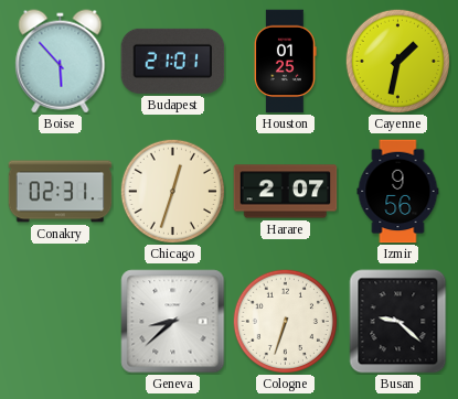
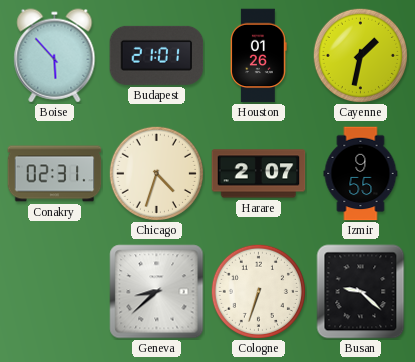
Houston: 01:25 -> 01:26
Chicago: 12:33 -> 4:33
Izmir: 9:56 -> 9:55
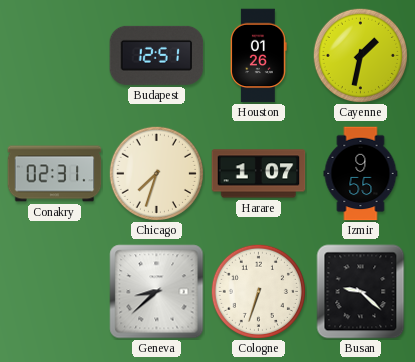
Boise: 5:53 -> none
Budapest: 21:01 -> 12:51
Chicago: 4:33 -> 7:33
Harare: 2:07 -> 1:07
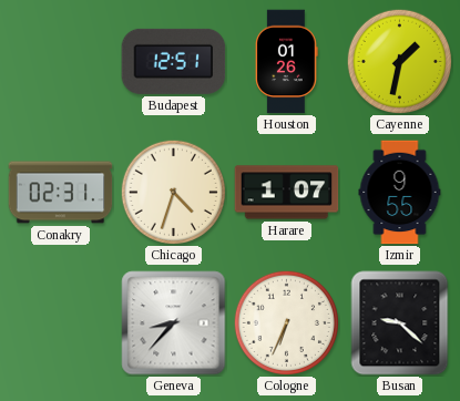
Chicago: 7:33 -> 4:33
Geneva: 8:38 -> 8:37
Cologne: 6:33 -> 6:34
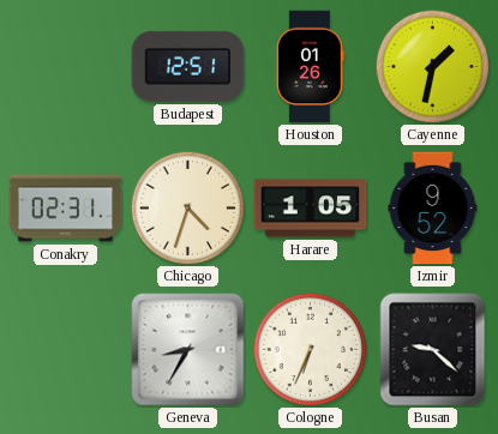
Harare: 1:07 -> 1:05
Izmir: 9:55 -> 9:52
Geneva: 8:37 -> 8:35
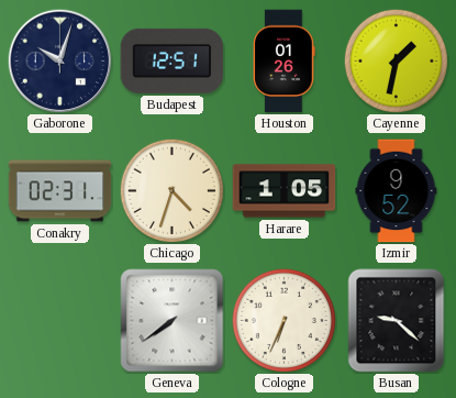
Gaborone: none -> 10:03
Geneva: 8:35 -> 7:39
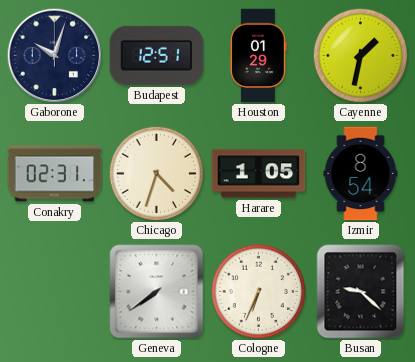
Houston: 01:26 -> 01:29
Izmir: 9:52 -> 8:54
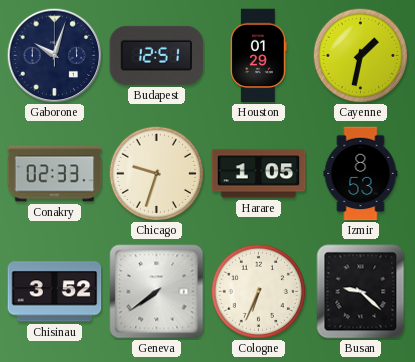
Conakry: 02:31 -> 02:33
Chicago: 4:33 -> 9:33
Izmir: 8:54 -> 8:53
Chisinau: none -> 3:52
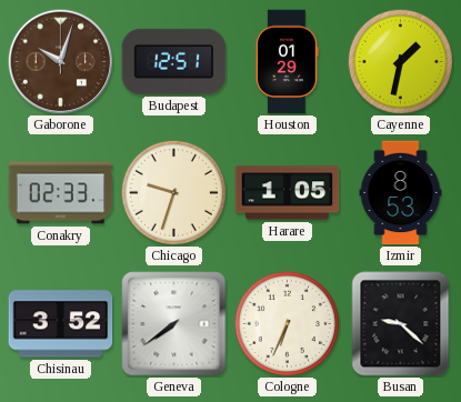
Gaborone dial: navy -> brown
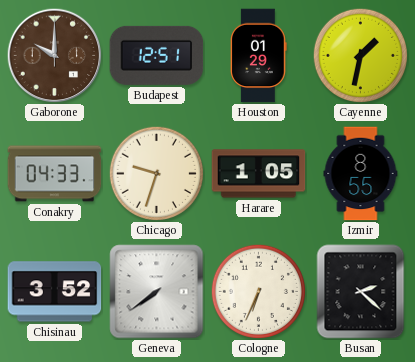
Gaborone: 10:03 -> 10:00
Conakry: 02:33 -> 04:33
Izmir: 8:53 -> 8:55
Busan: 9:22 -> 2:22
